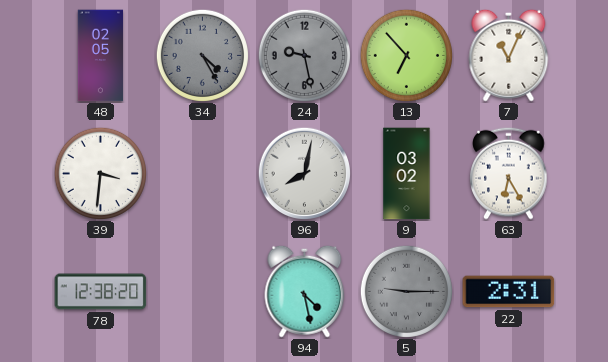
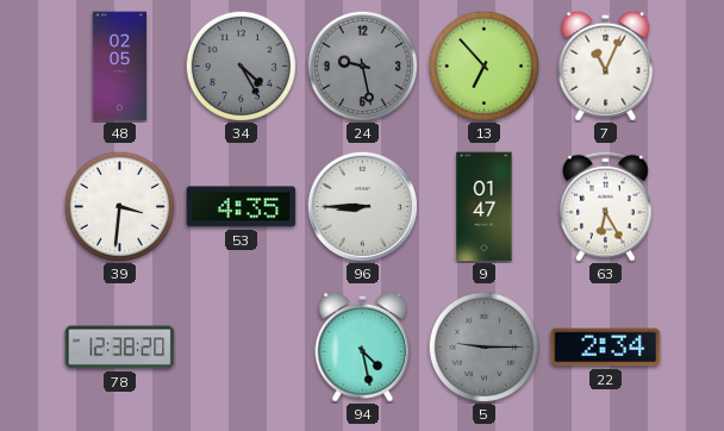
53: none -> 4:35
96: 8:02 -> 8:45
9: 03:02 -> 01:47
22: 2:31 -> 2:34
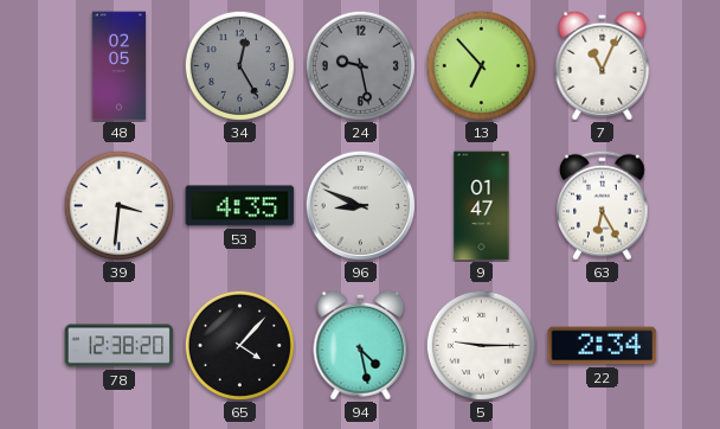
34: 4:25 -> 12:25
96: 8:45 -> 8:49
65: none -> 4:07
5 dial: grey -> white
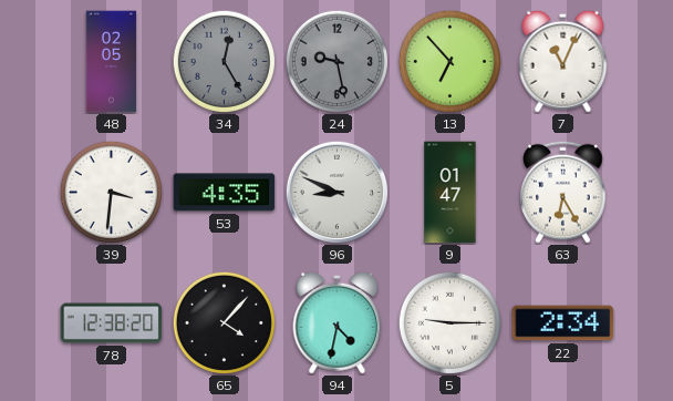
94: 4:28 -> 4:32
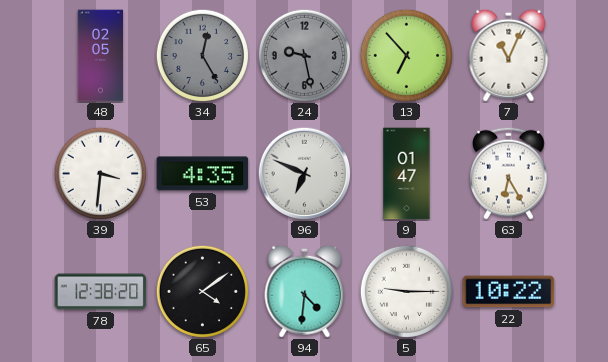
96: 8:49 -> 6:49
65: 4:07 -> 4:09
94: 4:32 -> 4:31
22: 2:34 -> 10:22
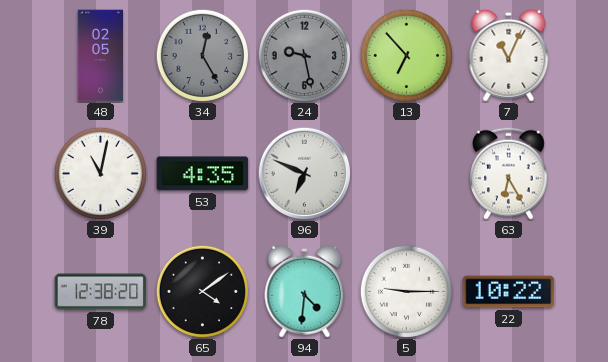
39: 3:31 -> 11:02
9: 01:47 -> none
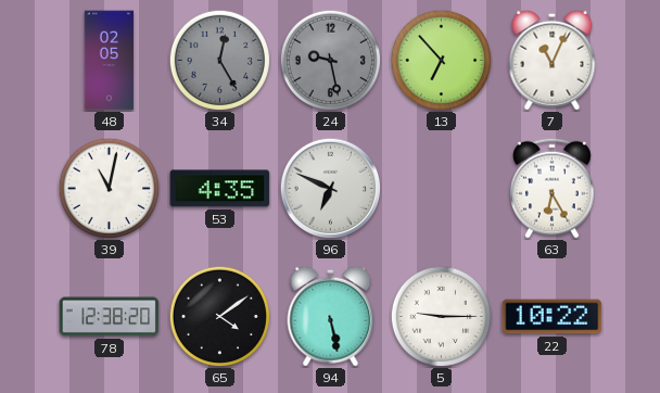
94: 4:31 -> 5:28
